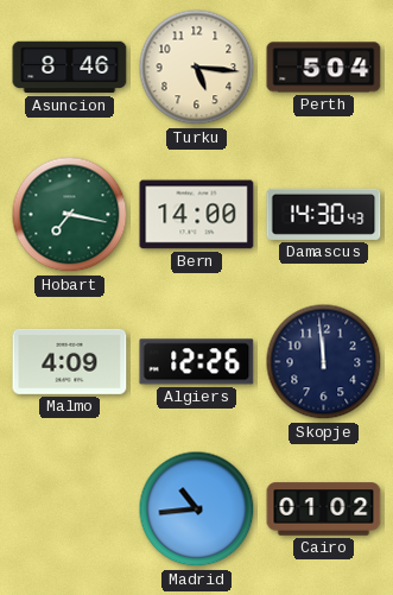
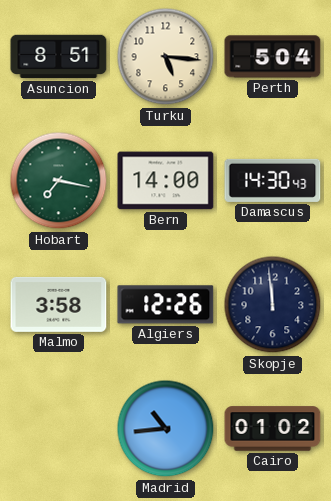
Asuncion: 8:46 -> 8:51
Malmo: 4:09 -> 3:58
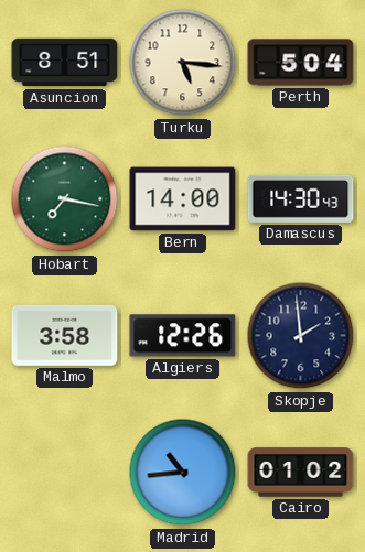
Skopje: 11:59 -> 1:59
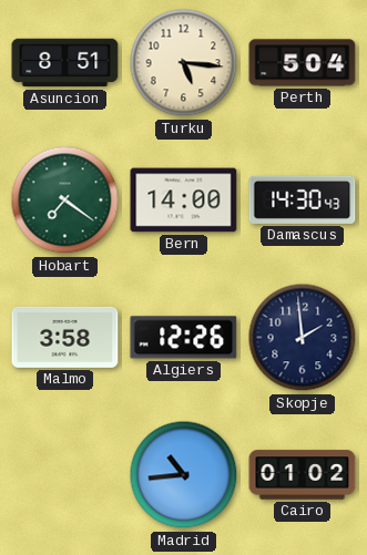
Hobart: 7:17 -> 7:21
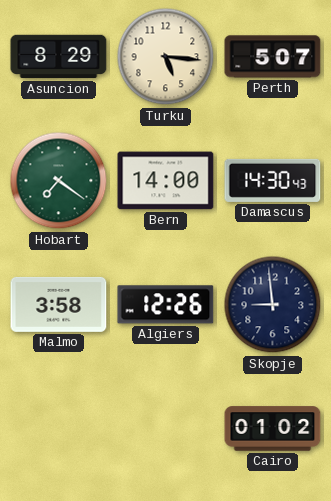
Asuncion: 8:51 -> 8:29
Perth: 5:04 -> 5:07
Skopje: 1:59 -> 8:59
Madrid: 10:44 -> none
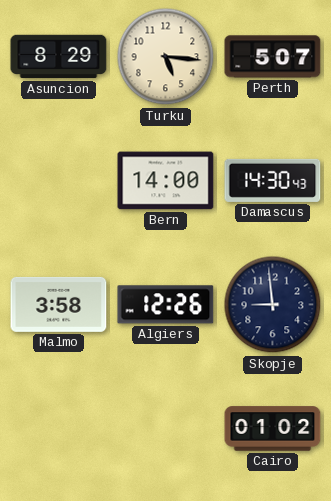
Hobart: 7:21 -> none
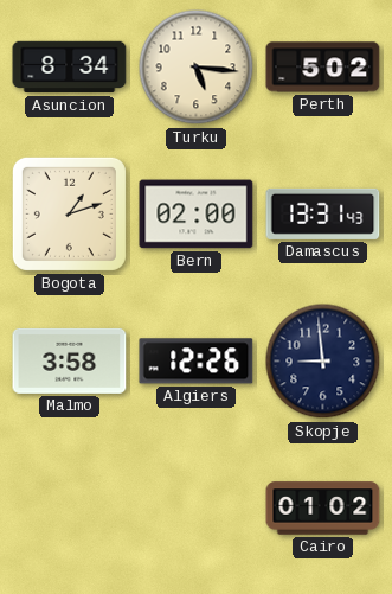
Asuncion: 8:29 -> 8:34
Perth: 5:07 -> 5:02
Bogota: none -> 1:12
Bern: 14:00 -> 02:00
Damascus: 14:30 -> 13:31
